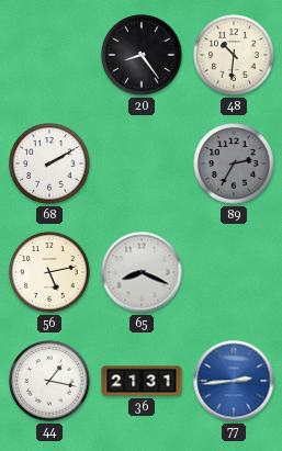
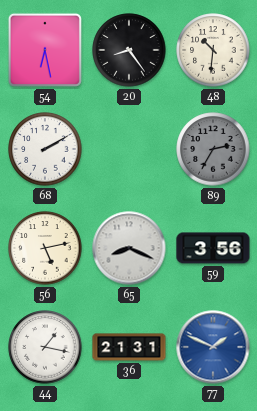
54: none -> 6:28
59: none -> 3:56
77: 2:44 -> 1:49
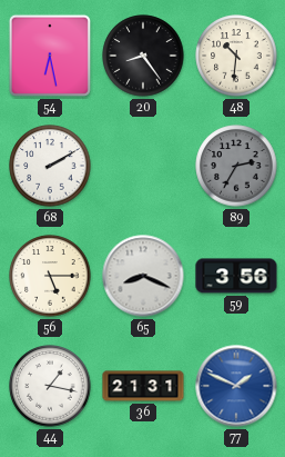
56: 5:13 -> 5:15
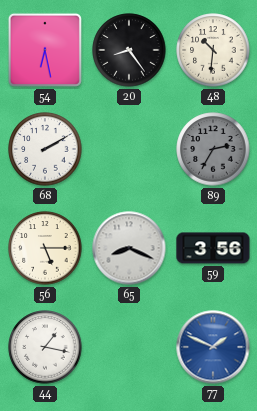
36: 21:31 -> none
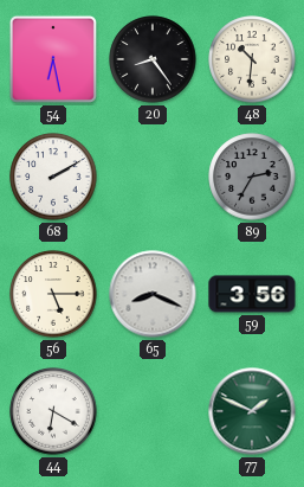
44: 1:17 -> 6:20
77 dial: blue -> green
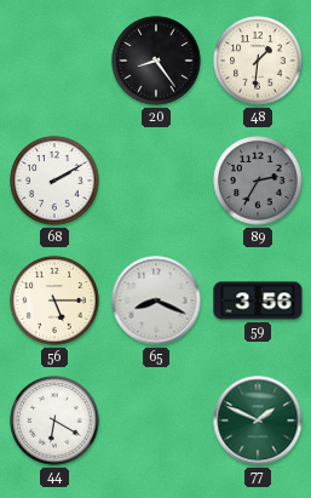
54: 6:28 -> none
48: 10:31 -> 1:31
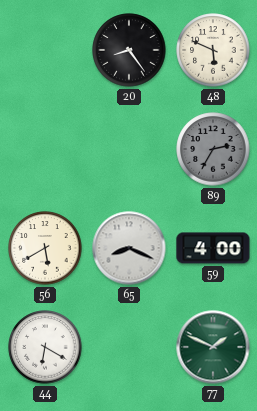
48: 1:31 -> 5:49
68: 2:10 -> none
56: 5:15 -> 5:40
59: 3:56 -> 4:00
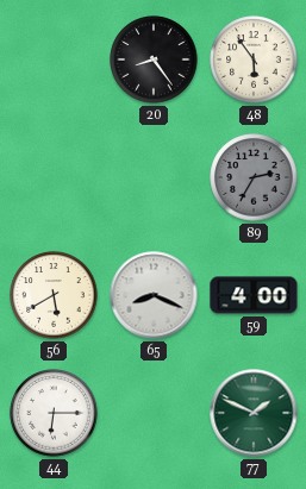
48: 5:49 -> 5:54
44: 6:20 -> 6:15
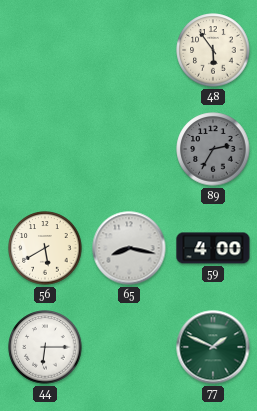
20: 8:24 -> none
65: 8:19 -> 8:17
